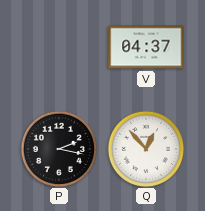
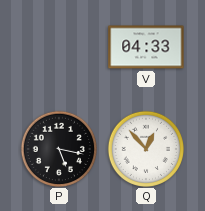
V: 04:37 -> 04:33
P: 2:17 -> 5:17
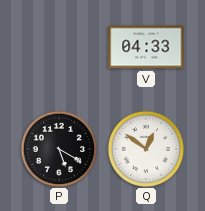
P: 5:17 -> 5:20
Q: 12:53 -> 12:51
